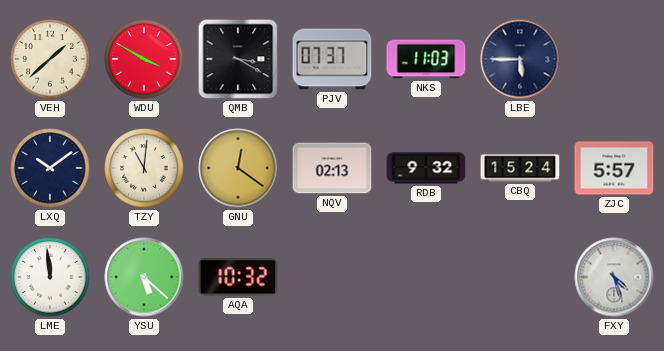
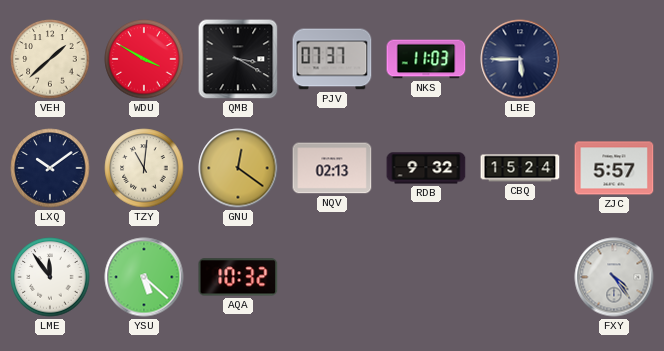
LME: 11:59 -> 11:54
FXY: 4:27 -> 4:24
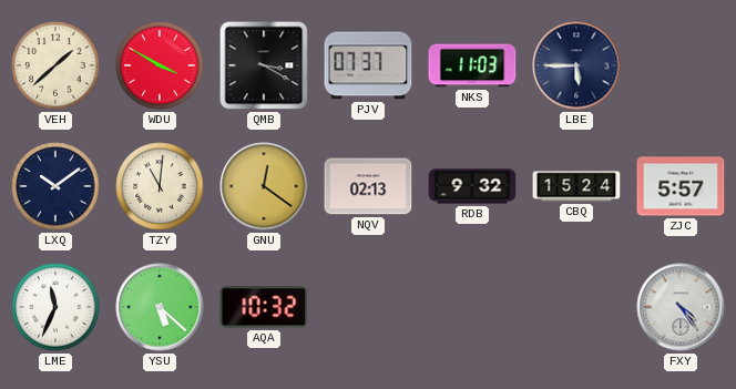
LME: 11:54 -> 11:34
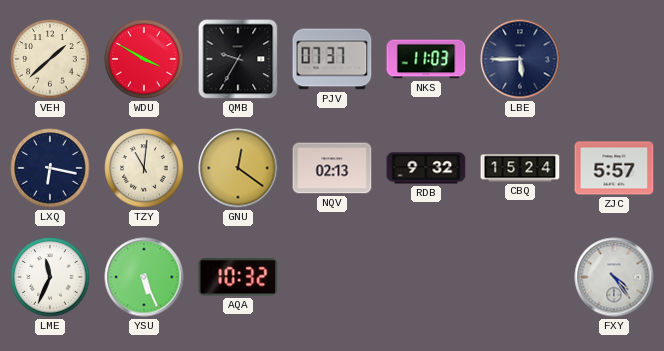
QMB: 3:20 -> 9:35
LXQ: 10:09 -> 6:17
YSU: 5:22 -> 5:26
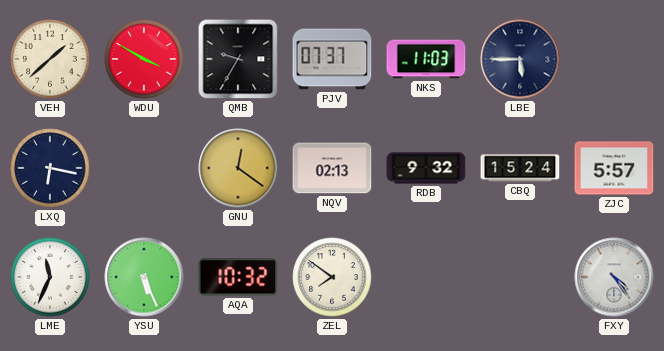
TZY: 11:01 -> none
ZEL: none -> 7:51
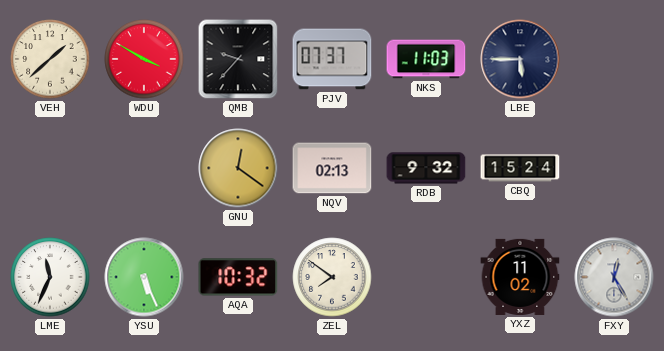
QMB: 9:35 -> 9:37
LXQ: 6:17 -> none
ZJC: 5:57 -> none
YXZ: none -> 11:02
FXY: 4:24 -> 12:25
